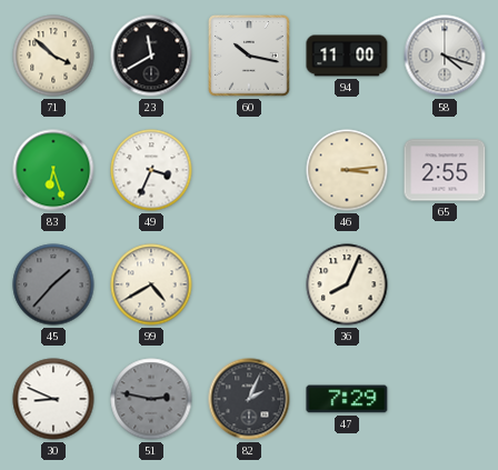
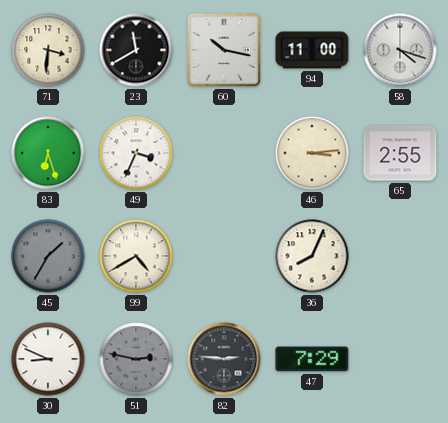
71: 3:52 -> 3:31
45: 1:37 -> 1:35
82: 2:04 -> 2:46
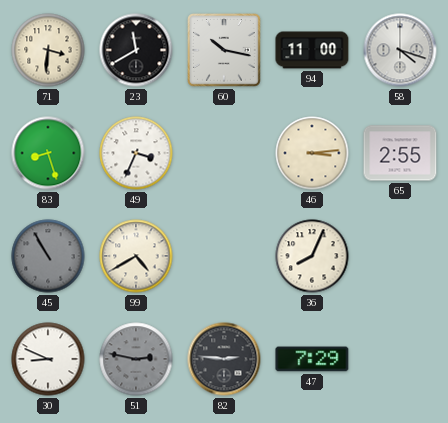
83: 6:27 -> 8:27
45: 1:35 -> 10:55
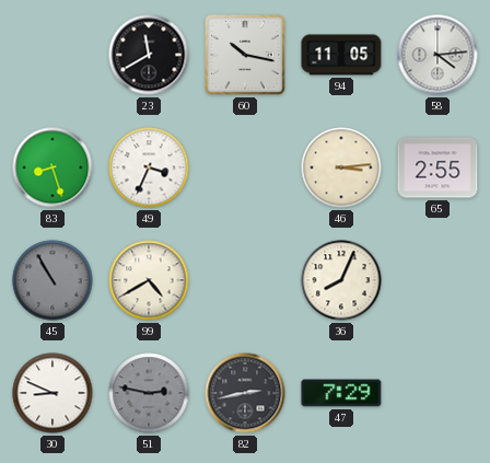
71: 3:31 -> none
94: 11:00 -> 11:05
58: 4:18 -> 4:14
82: 2:46 -> 2:43
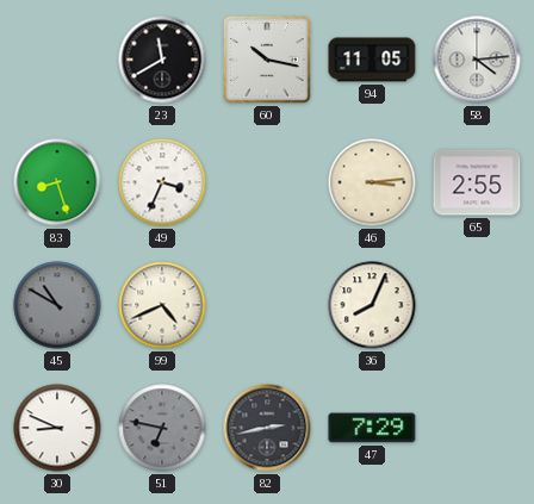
45: 10:55 -> 10:50
99: 4:40 -> 4:41
51: 2:47 -> 6:47
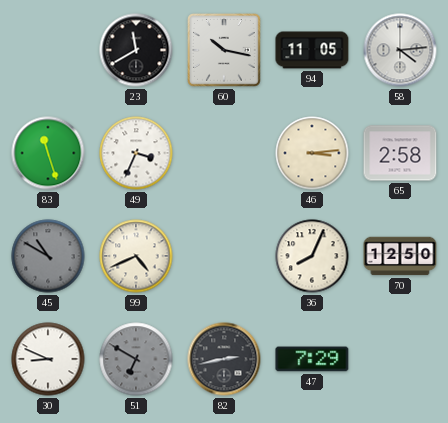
83: 8:27 -> 11:27
65: 2:55 -> 2:58
70: none -> 12:50
51: 6:47 -> 6:50
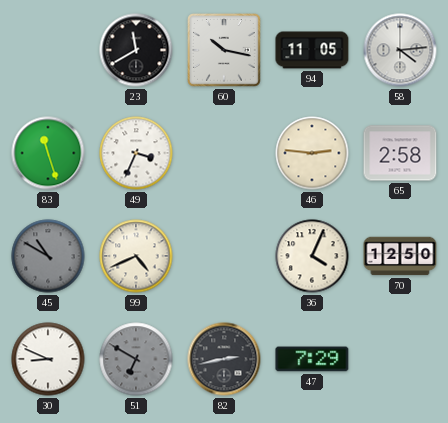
46: 3:14 -> 2:46
36: 8:04 -> 4:04
